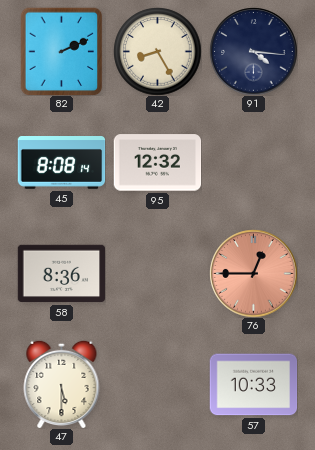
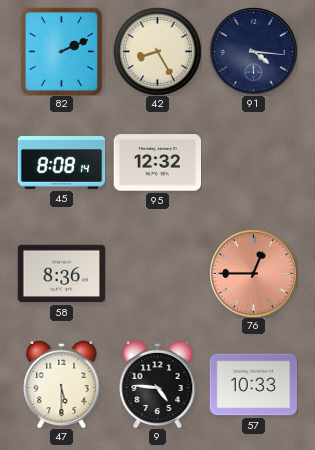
9: none -> 4:46
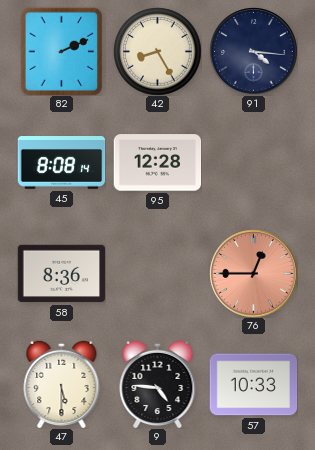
95: 12:32 -> 12:28
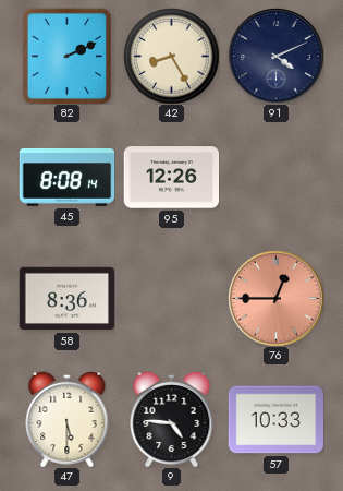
91: 4:16 -> 4:11
95: 12:28 -> 12:26
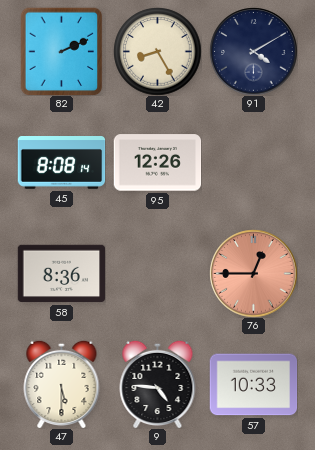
91: 4:11 -> 4:10
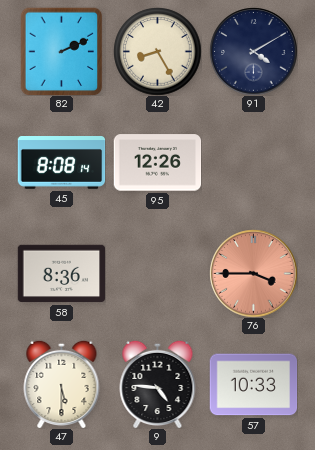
76: 12:45 -> 3:45
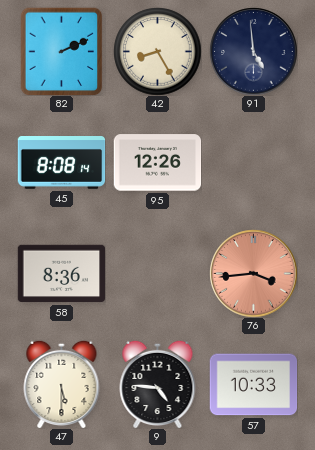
91: 4:10 -> 4:59
76: 3:45 -> 3:44
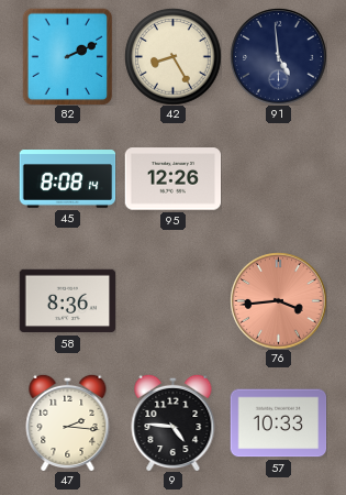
47: 5:30 -> 2:16
